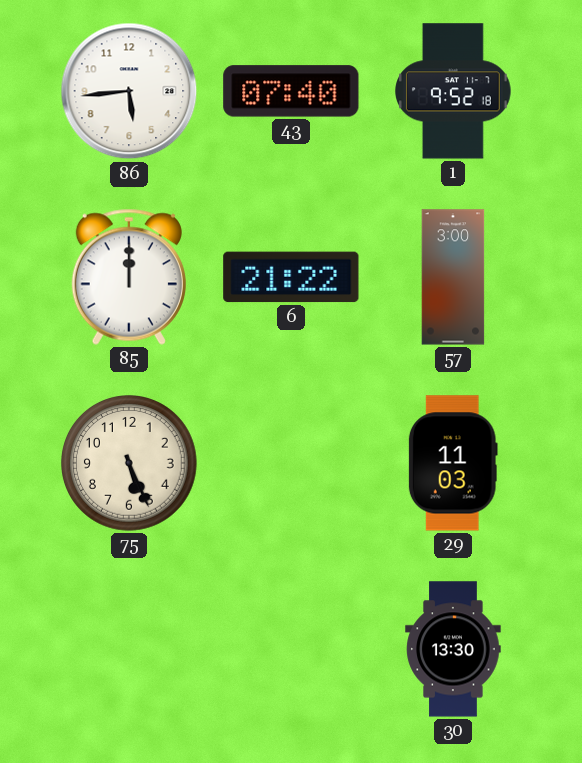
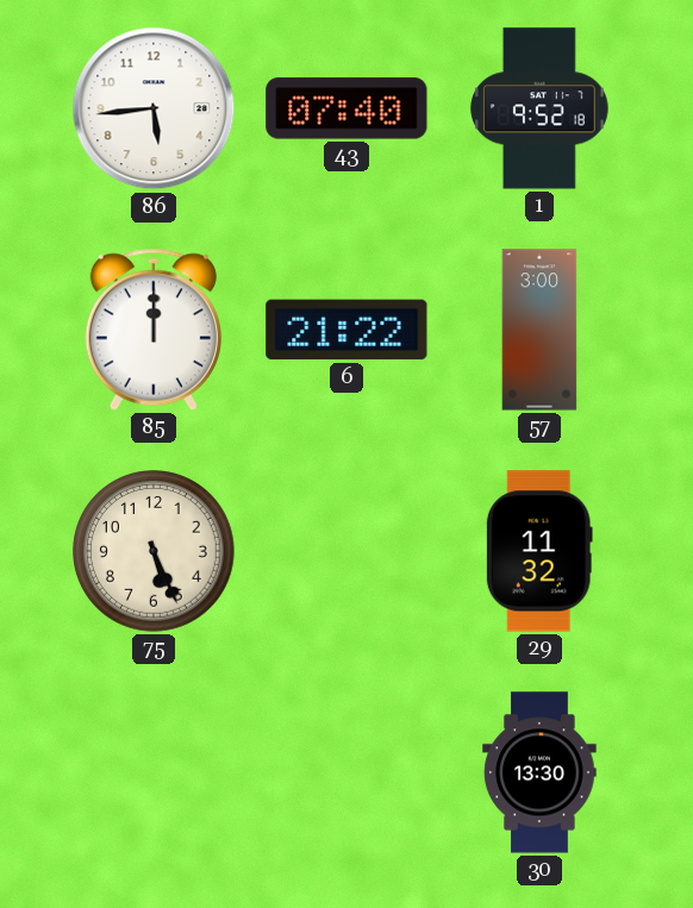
29: 11:03 -> 11:32
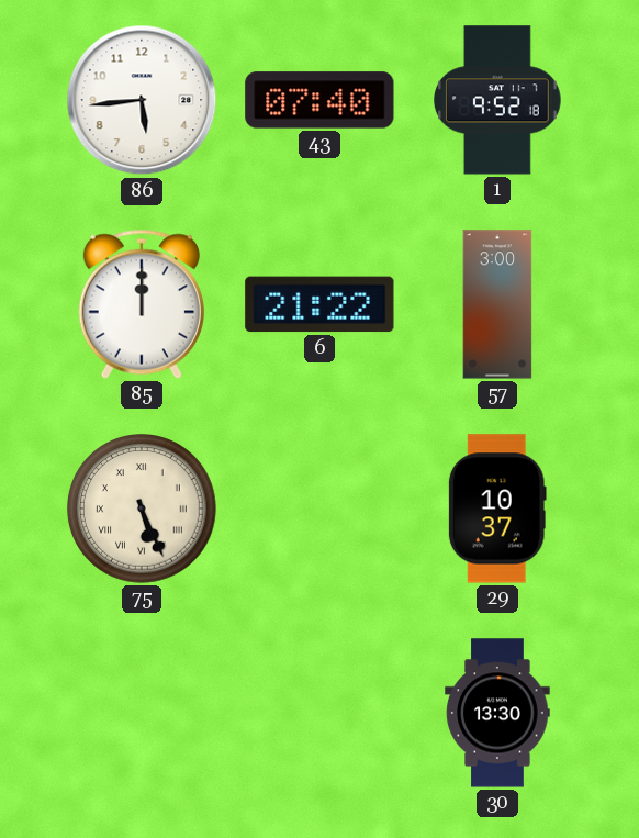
75 numerals: Arabic -> Roman
29: 11:32 -> 10:37
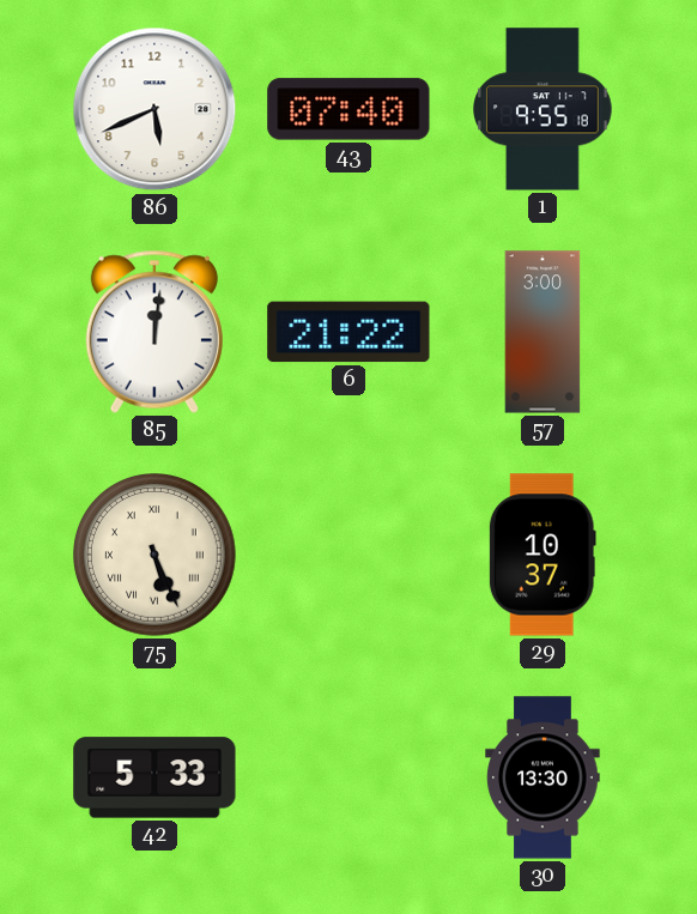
86: 5:44 -> 5:41
1: 9:52 -> 9:55
85: 12:00 -> 12:01
42: none -> 5:33
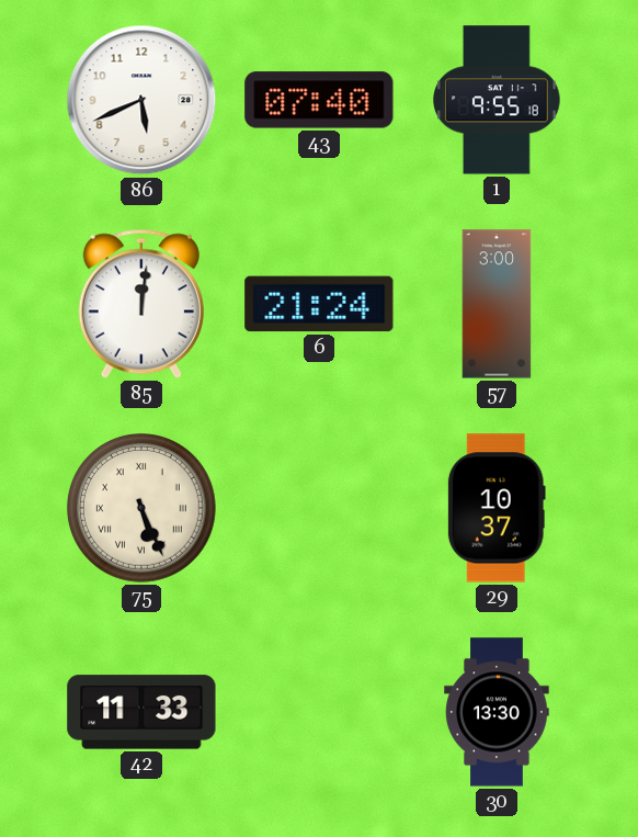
6: 21:22 -> 21:24
42: 5:33 -> 11:33
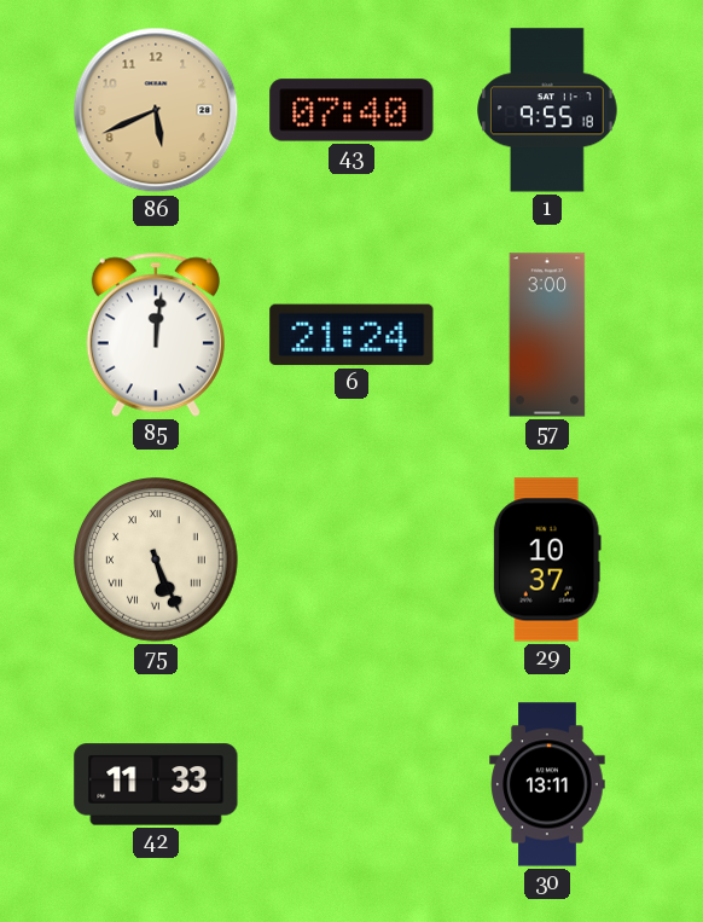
86 dial: white -> champagne
30: 13:30 -> 13:11
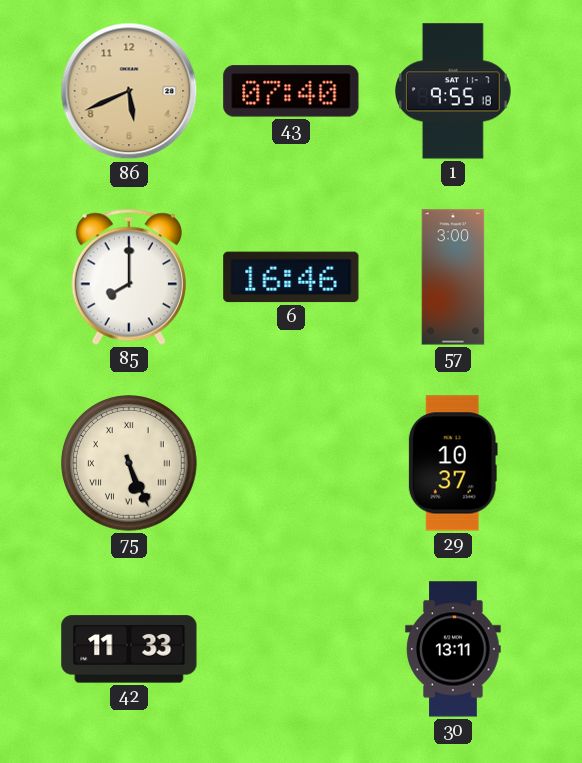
85: 12:01 -> 8:00
6: 21:24 -> 16:46
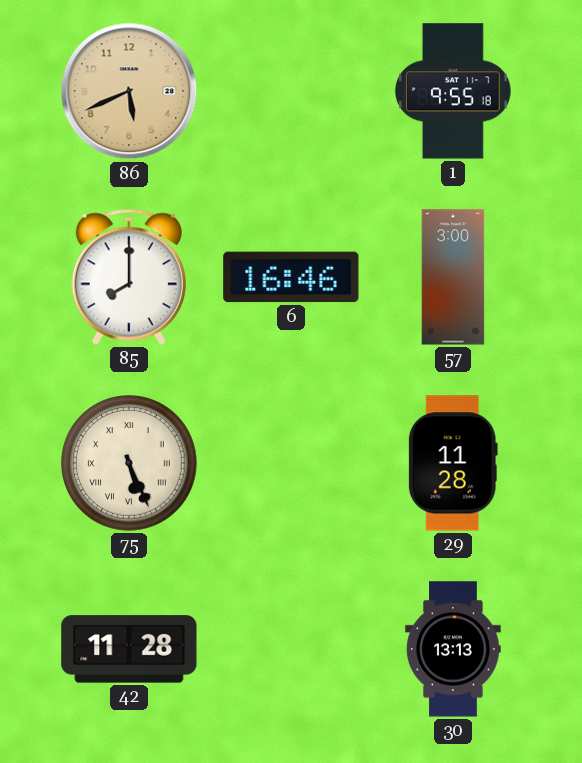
43: 07:40 -> none
29: 10:37 -> 11:28
42: 11:33 -> 11:28
30: 13:11 -> 13:13
